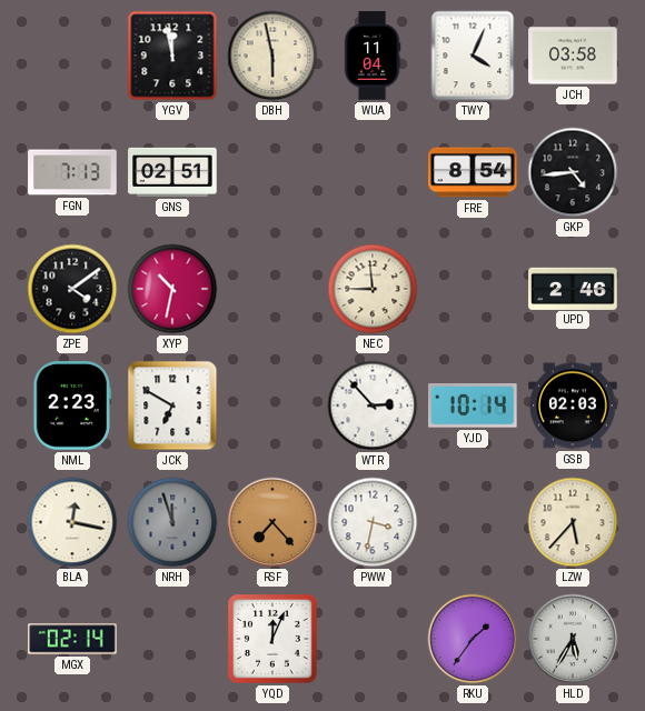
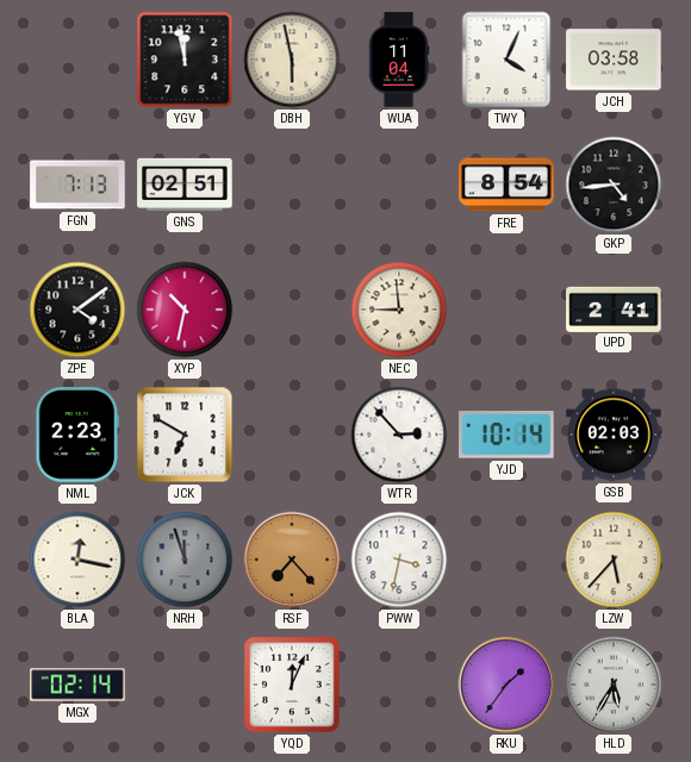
UPD: 2:46 -> 2:41
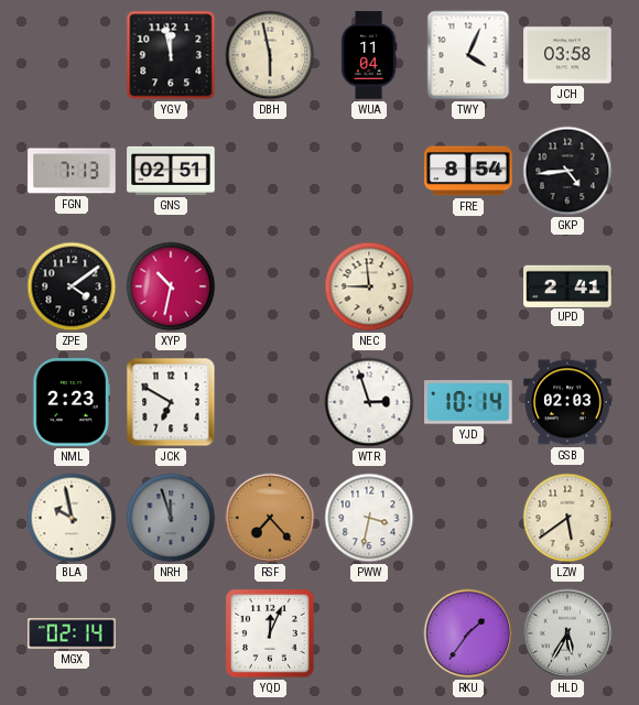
WTR: 2:53 -> 2:57
BLA: 12:17 -> 9:58
LZW: 5:37 -> 5:39
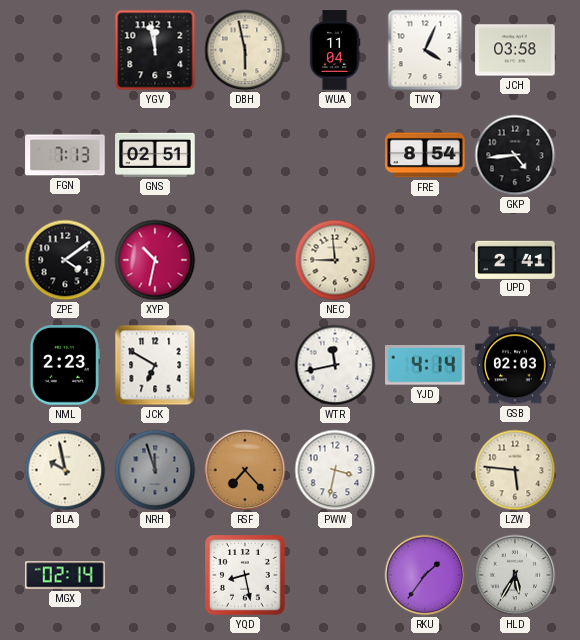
WTR: 2:57 -> 11:43
YJD: 10:14 -> 4:14
LZW: 5:39 -> 5:46
YQD: 12:04 -> 8:28
